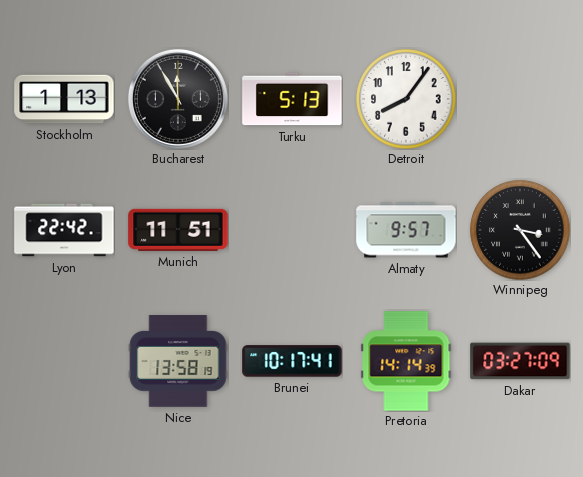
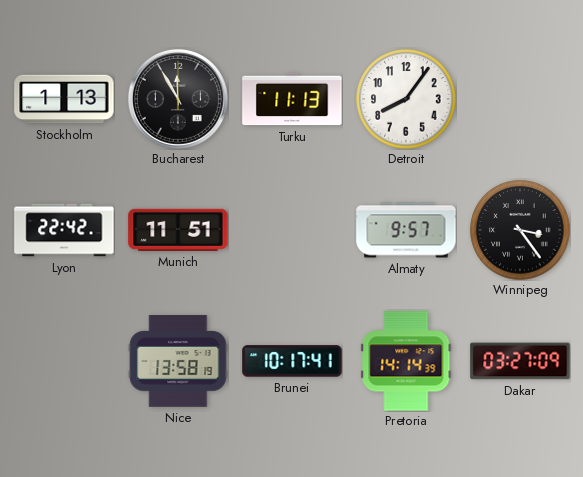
Turku: 5:13 -> 11:13
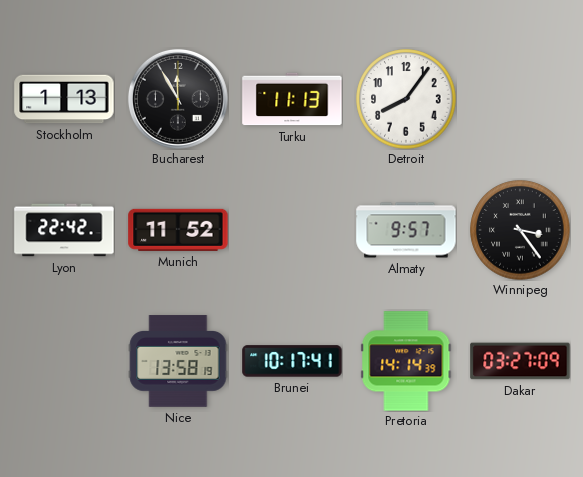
Munich: 11:51 -> 11:52
